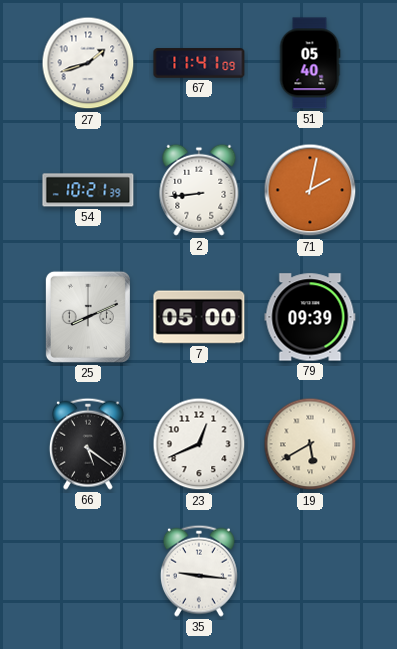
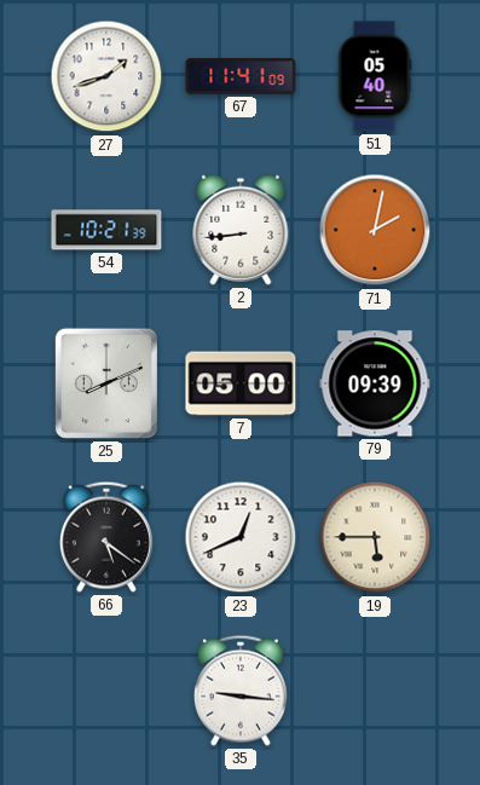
19: 5:40 -> 5:45
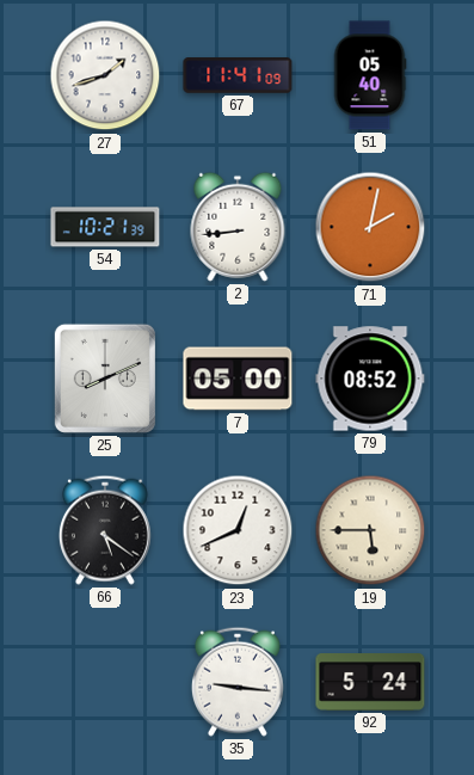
79: 09:39 -> 08:52
92: none -> 5:24
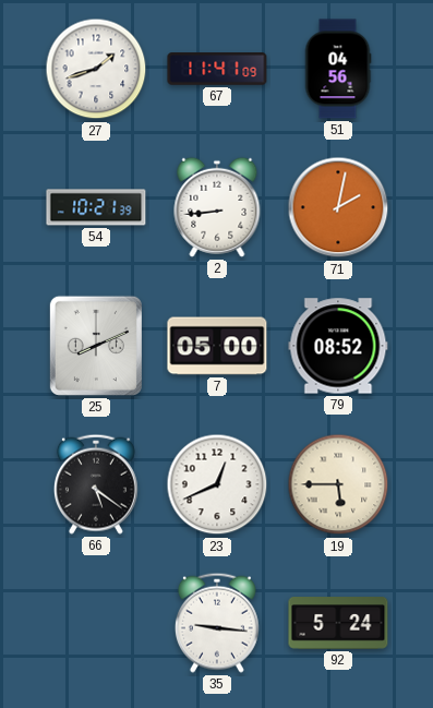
51: 05:40 -> 04:56
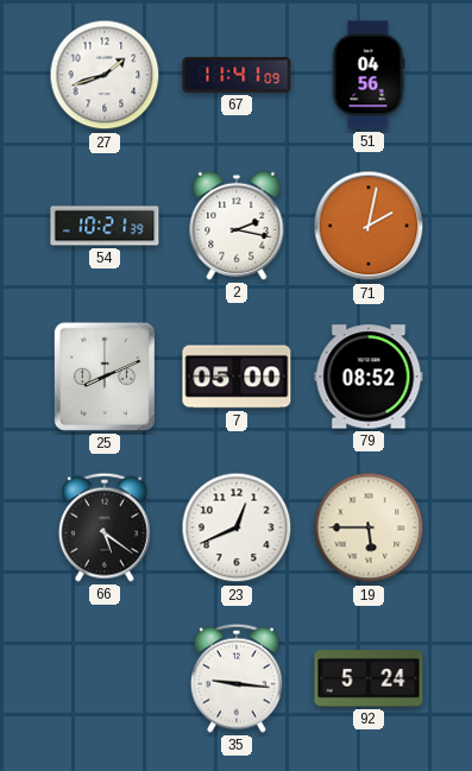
2: 8:44 -> 2:17
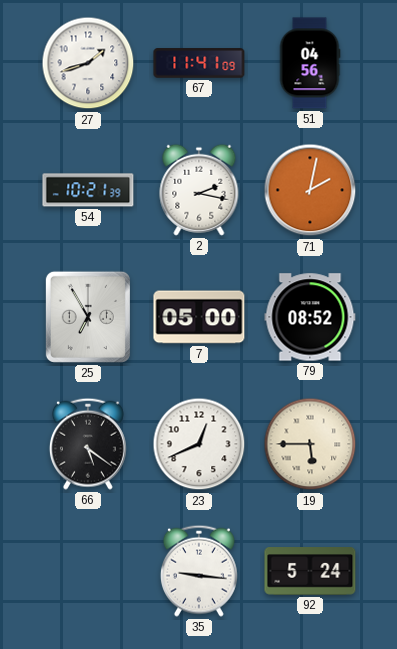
25: 8:11 -> 6:55
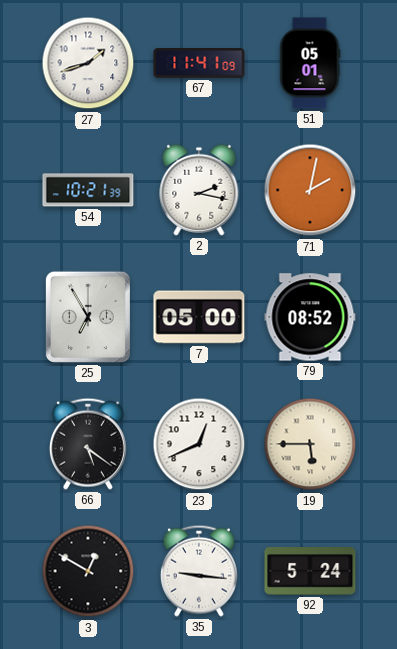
51: 04:56 -> 05:01
3: none -> 12:50
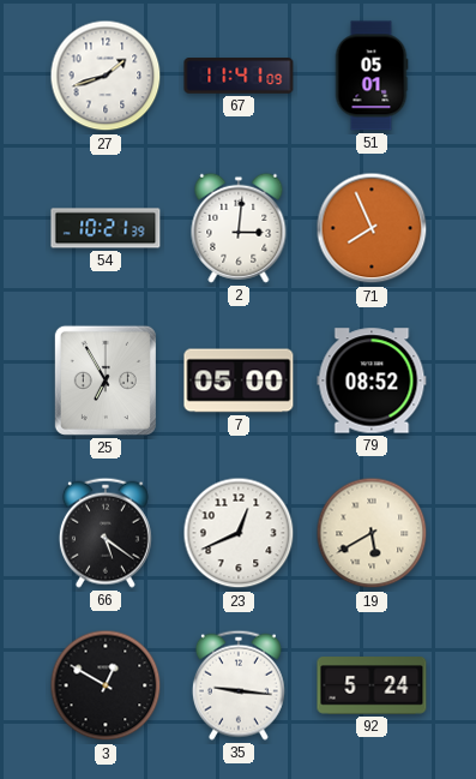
2: 2:17 -> 3:01
71: 2:02 -> 7:56
19: 5:45 -> 5:40
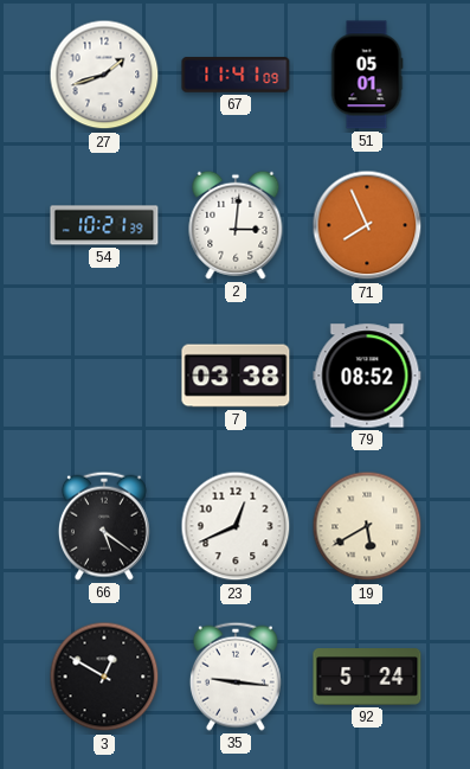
25: 6:55 -> none
7: 05:00 -> 03:38
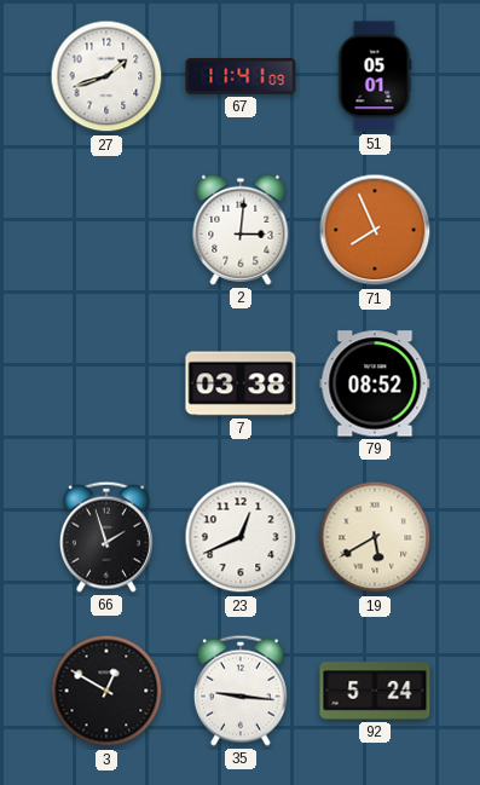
54: 10:21 -> none
66: 5:21 -> 1:57
